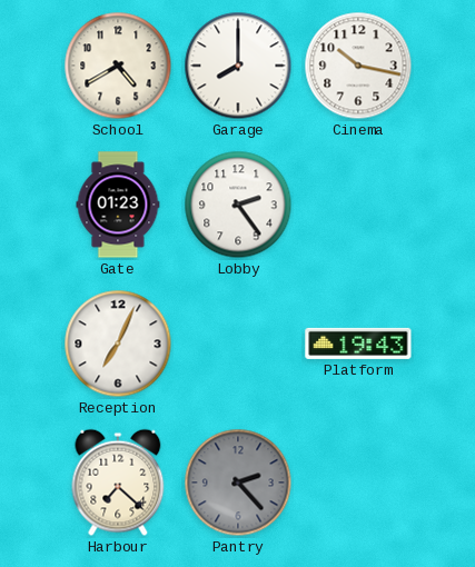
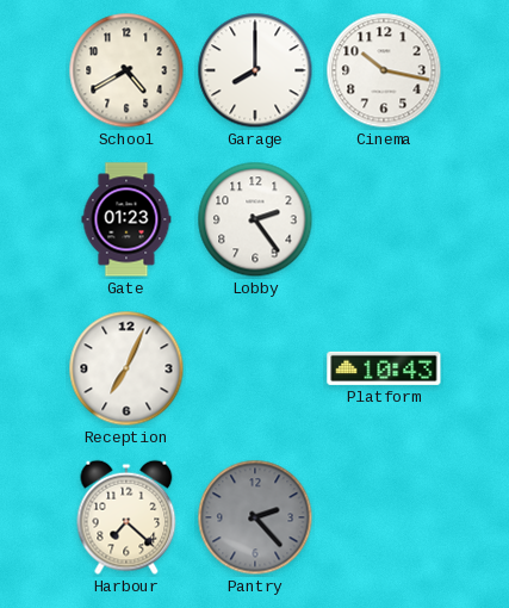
Platform: 19:43 -> 10:43
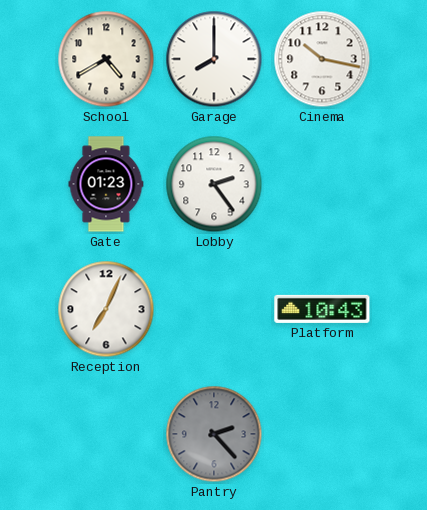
Harbour: 7:22 -> none
